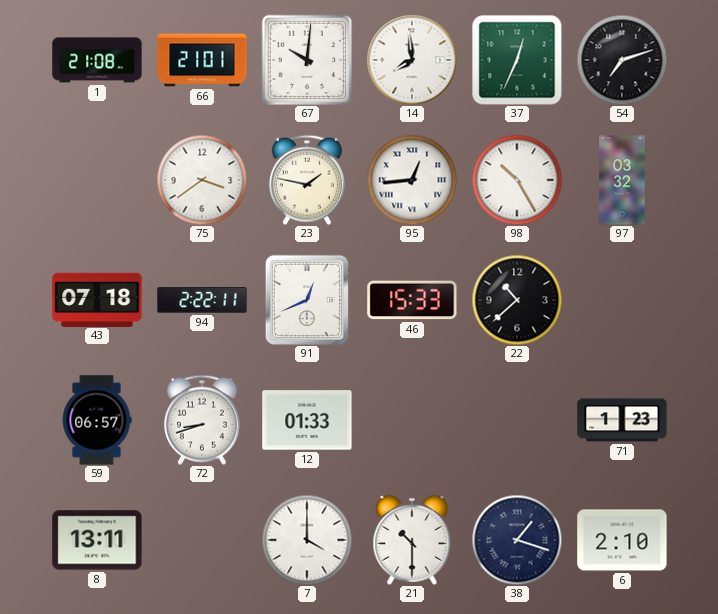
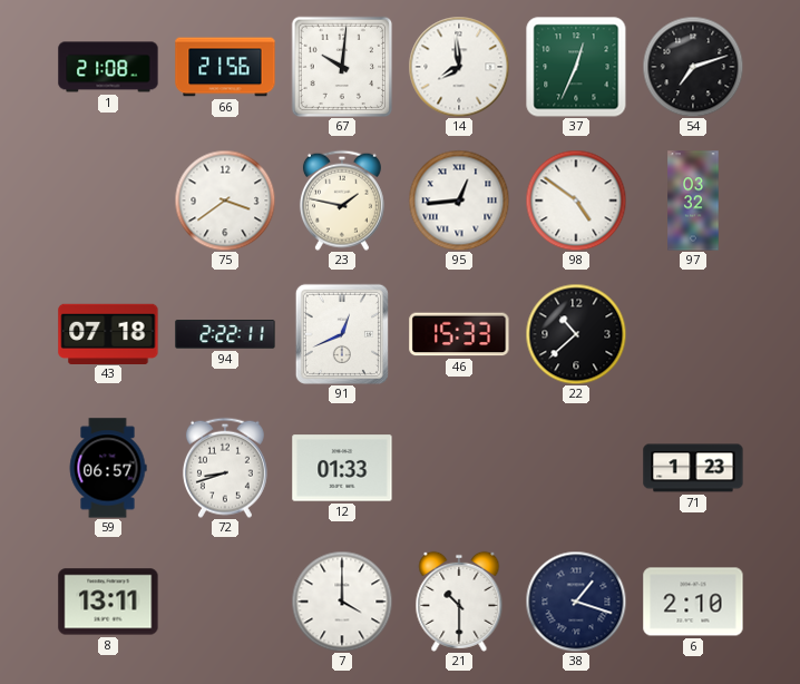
66: 21:01 -> 21:56
98: 10:25 -> 4:51
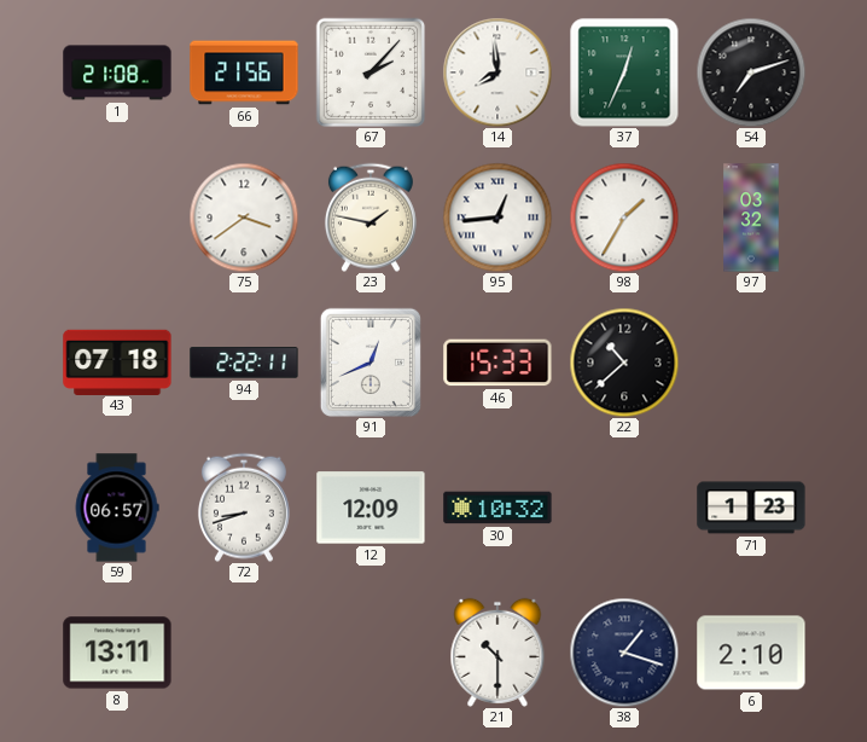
67: 10:01 -> 2:07
98: 4:51 -> 1:35
12: 01:33 -> 12:09
30: none -> 10:32
7: 4:00 -> none
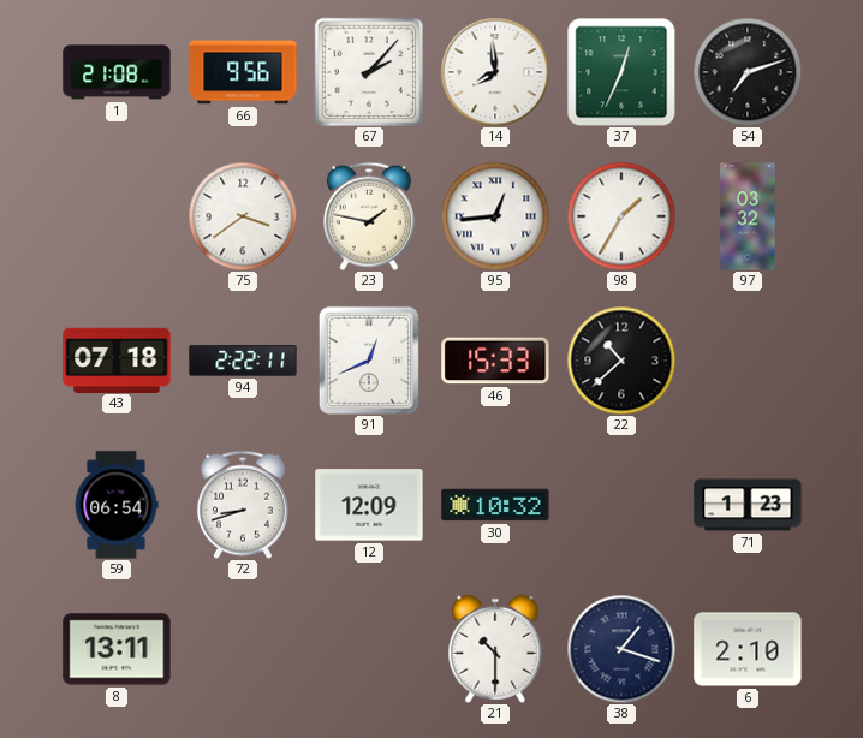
66: 21:56 -> 9:56
59: 06:57 -> 06:54
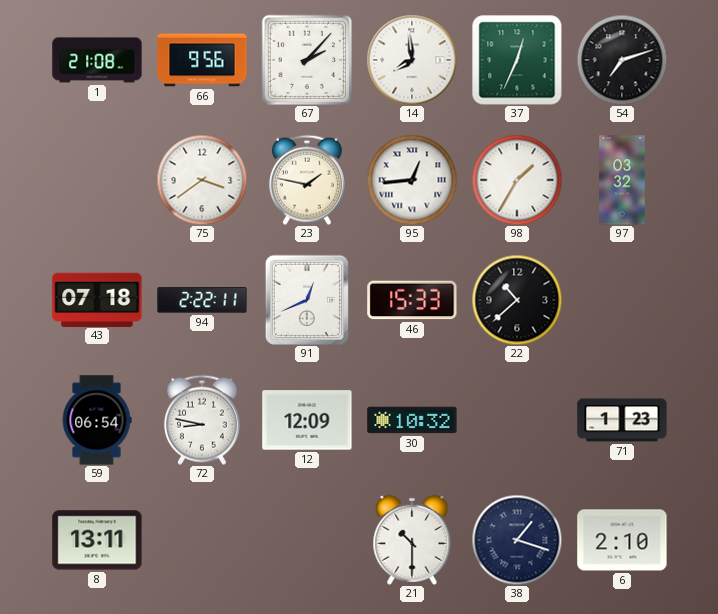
72: 8:42 -> 8:47
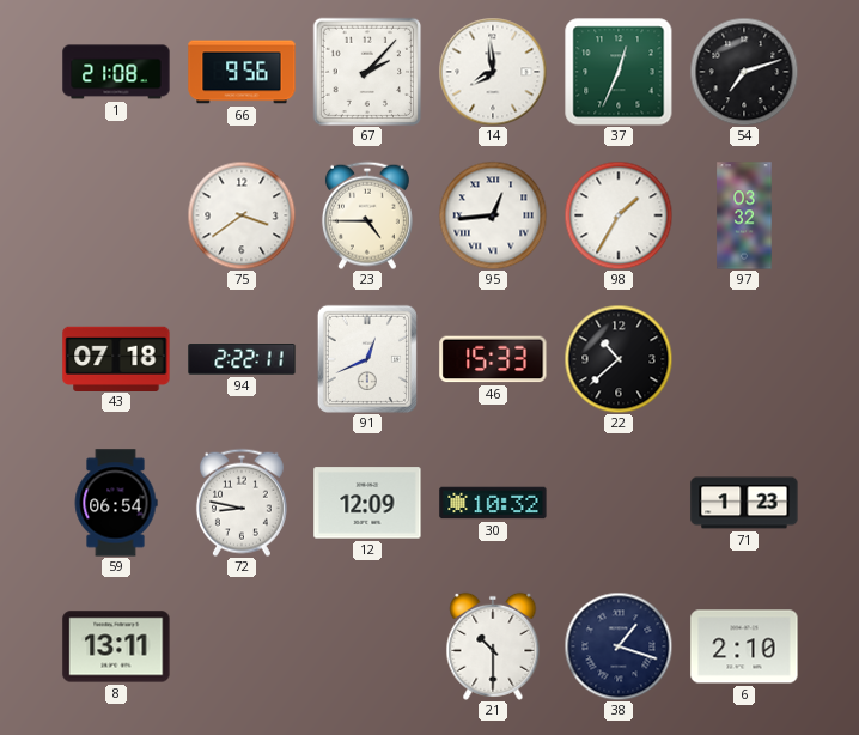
23: 1:47 -> 4:45
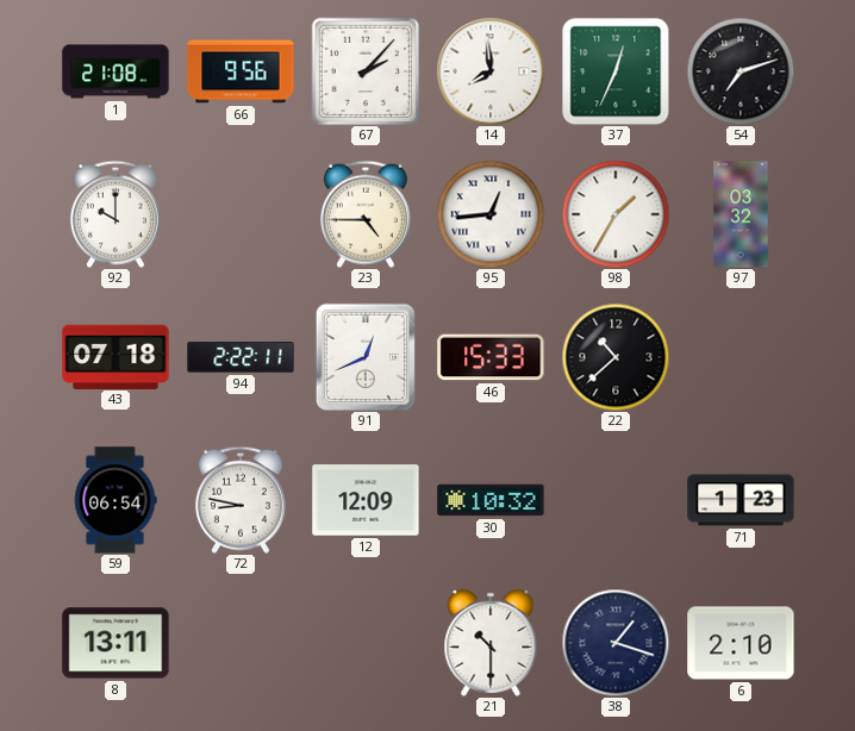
92: none -> 10:00
75: 3:39 -> none
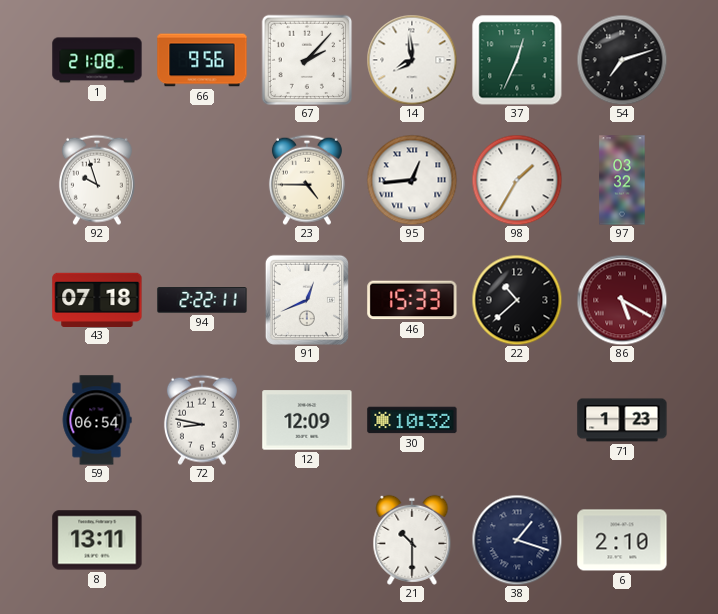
92: 10:00 -> 9:57
86: none -> 5:20
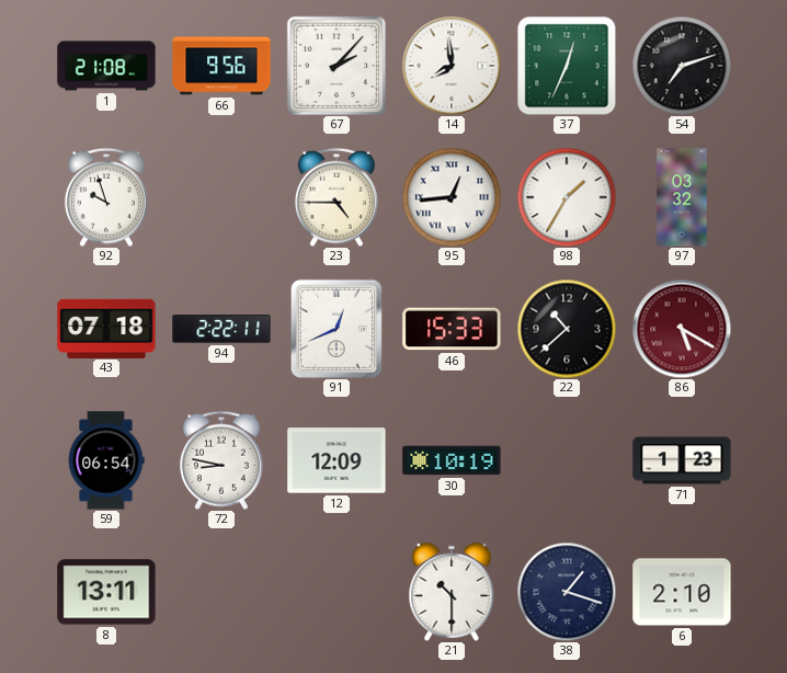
30: 10:32 -> 10:19
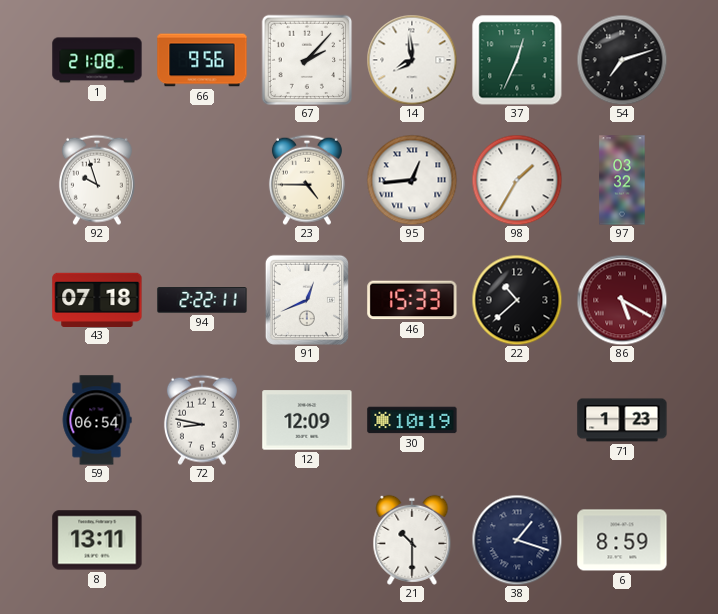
6: 2:10 -> 8:59
